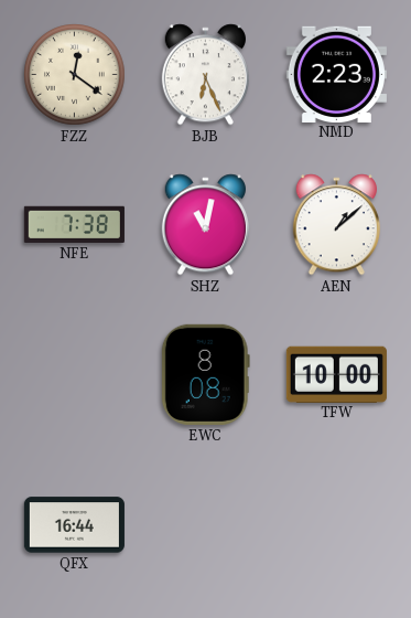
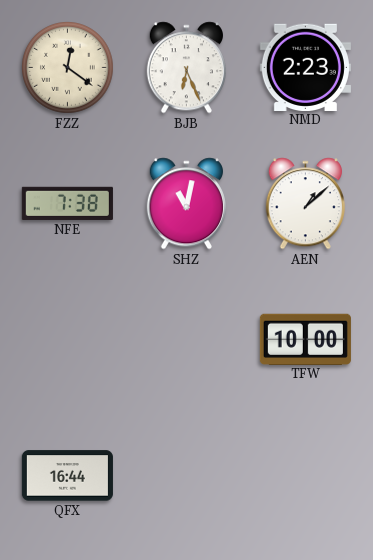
EWC: 8:08 -> none
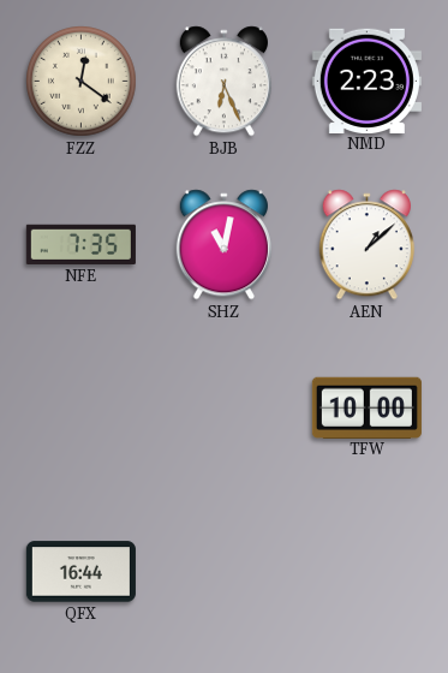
NFE: 7:38 -> 7:35
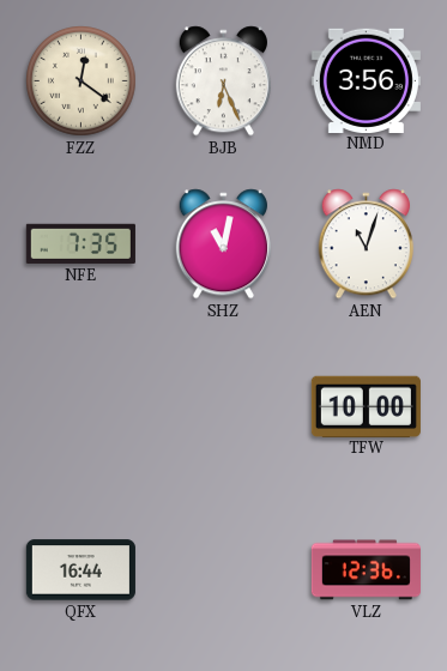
NMD: 2:23 -> 3:56
AEN: 1:08 -> 11:03
VLZ: none -> 12:36
